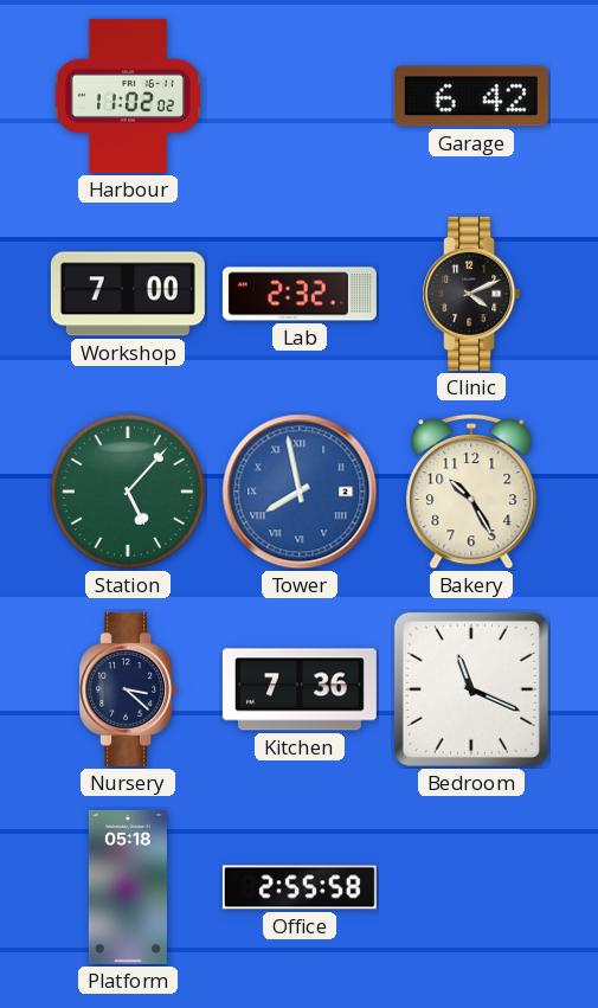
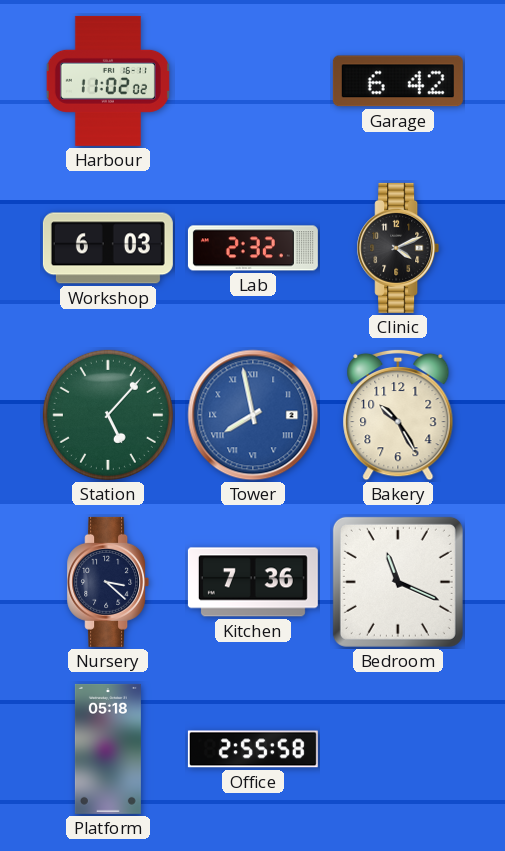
Workshop: 7:00 -> 6:03
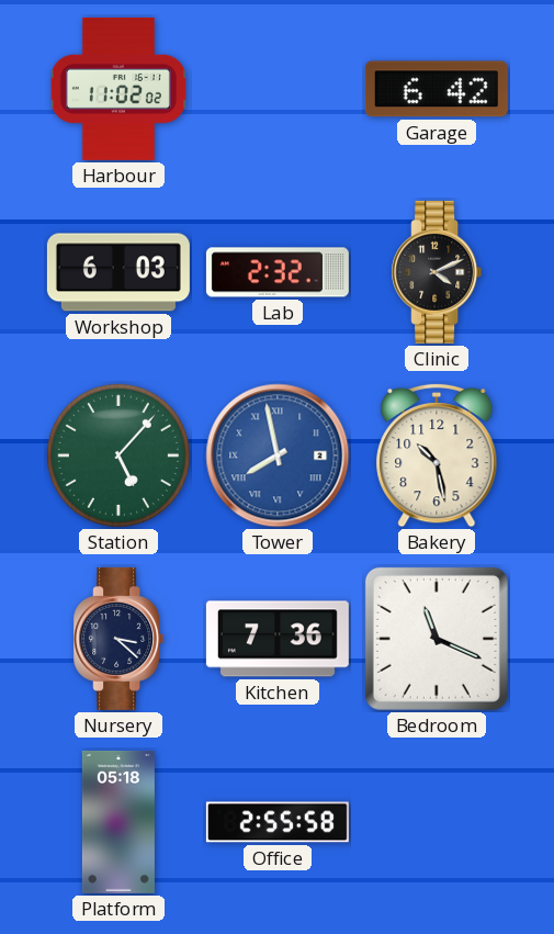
Bakery: 10:25 -> 10:28
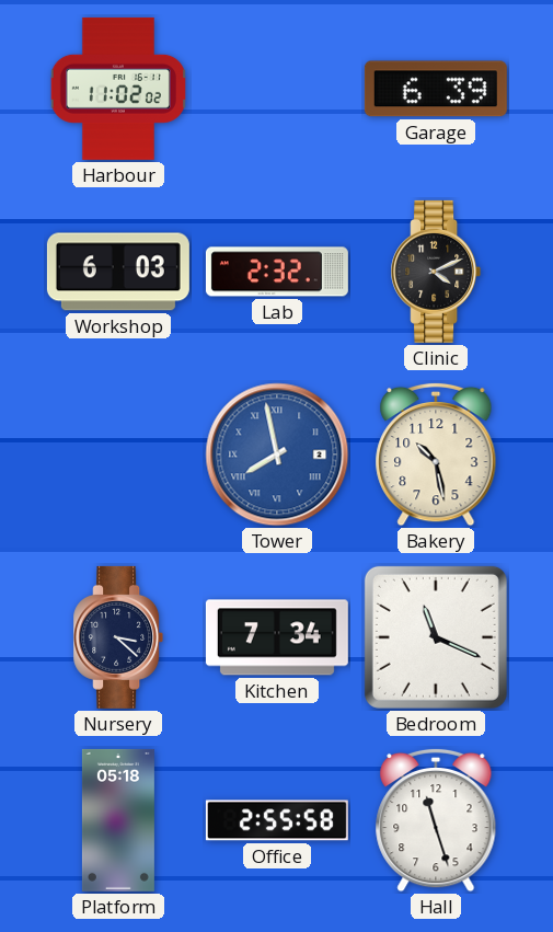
Garage: 6:42 -> 6:39
Station: 5:07 -> none
Kitchen: 7:36 -> 7:34
Hall: none -> 11:27
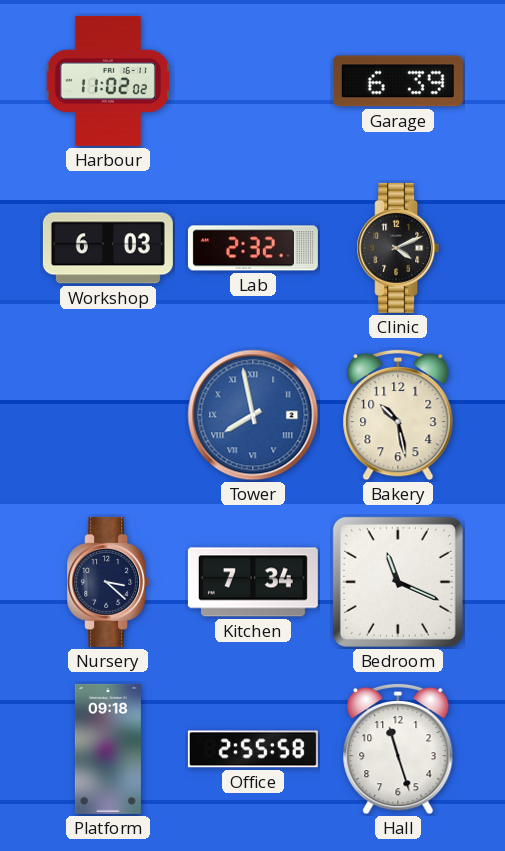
Platform: 05:18 -> 09:18
